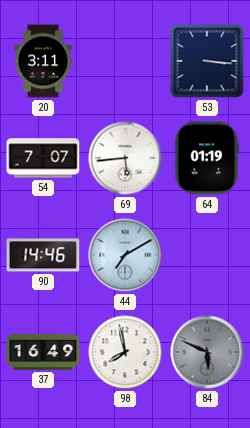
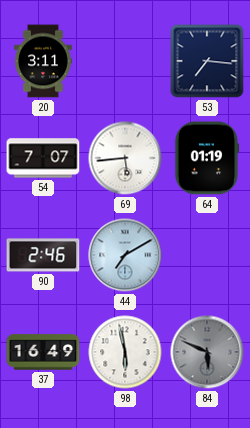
53: 3:16 -> 7:16
90: 14:46 -> 2:46
98: 7:58 -> 5:58
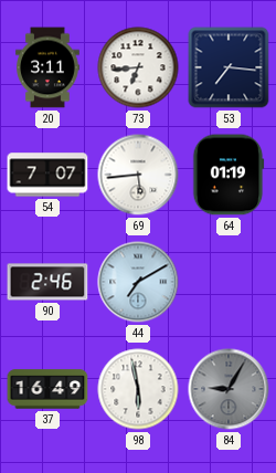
73: none -> 6:44
84: 5:49 -> 9:05
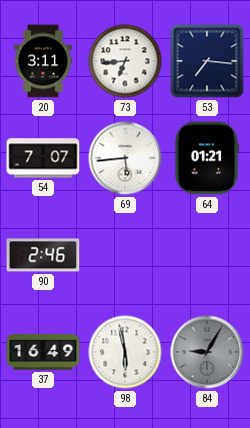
64: 01:19 -> 01:21
44: 7:10 -> none
